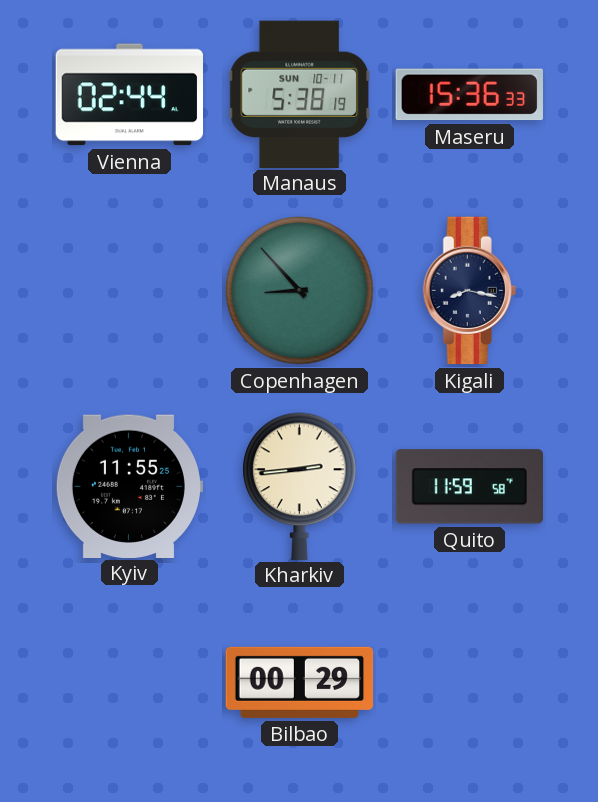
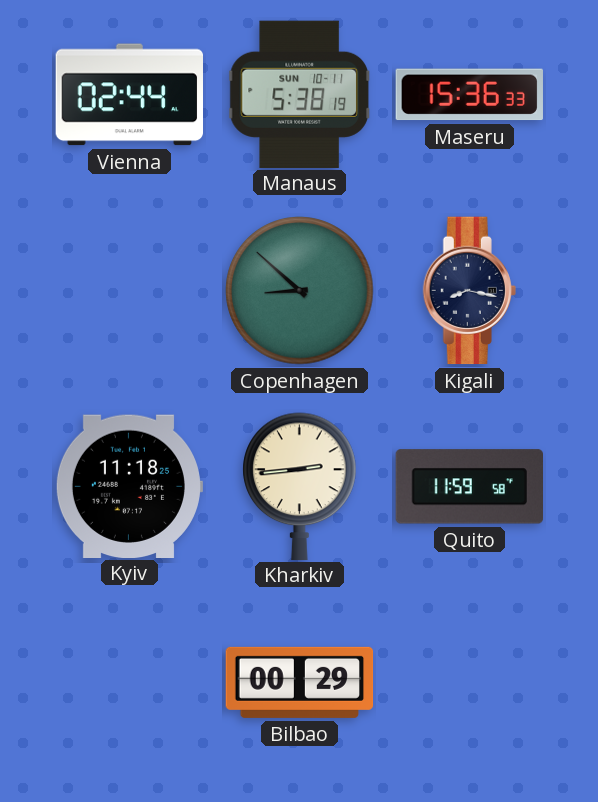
Copenhagen: 8:53 -> 8:52
Kyiv: 11:55 -> 11:18
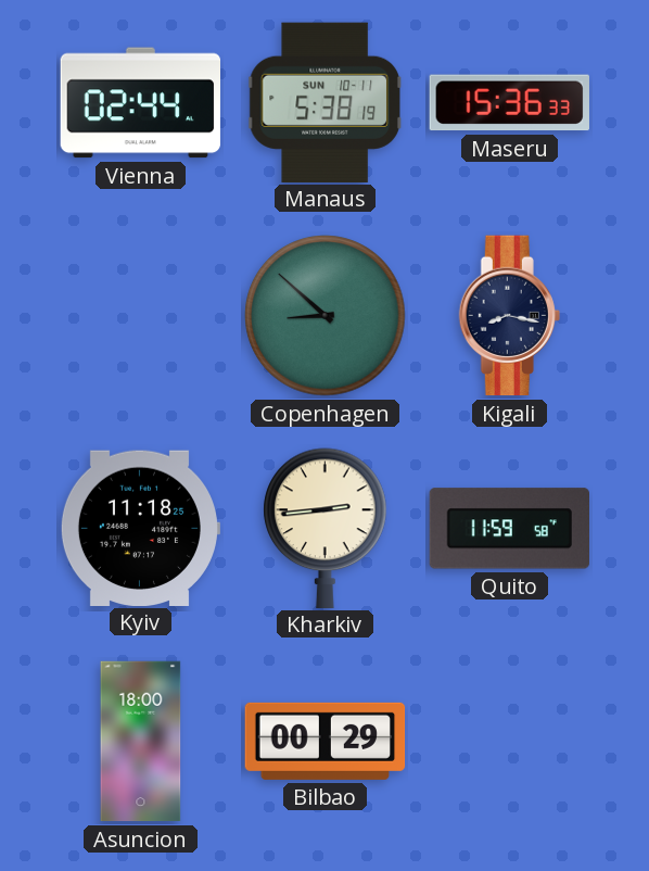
Asuncion: none -> 18:00
